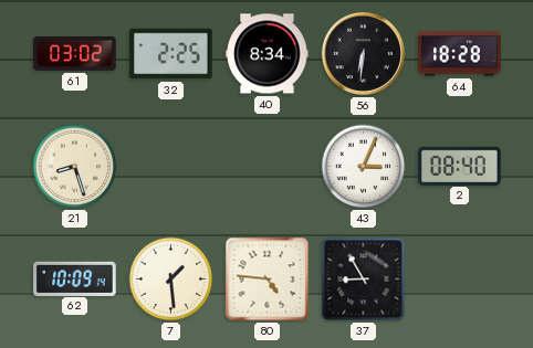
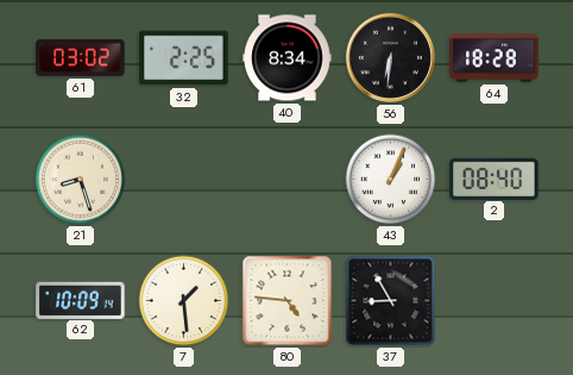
43: 3:04 -> 1:04
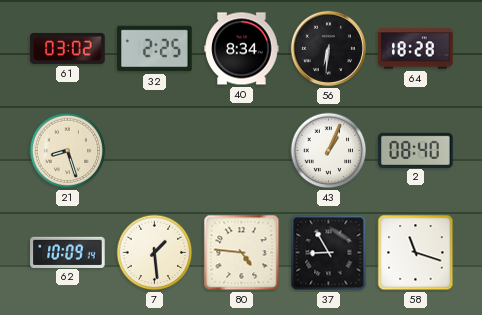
58: none -> 11:18
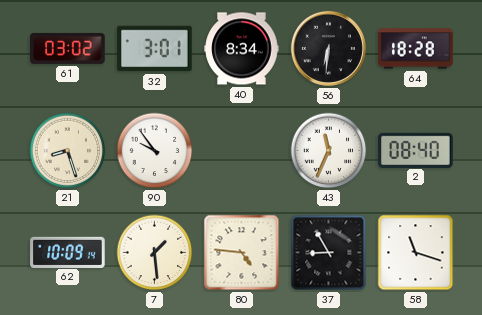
32: 2:25 -> 3:01
90: none -> 9:54
43: 1:04 -> 11:34
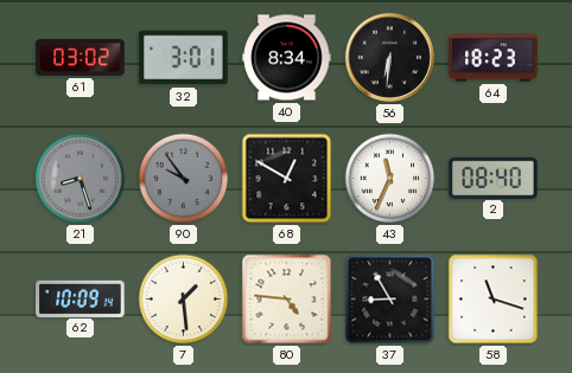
64: 18:28 -> 18:23
21 dial: cream -> grey
90 dial: white -> grey
68: none -> 12:50
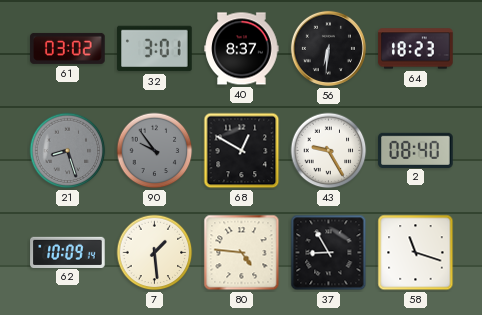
40: 8:34 -> 8:37
43: 11:34 -> 9:25
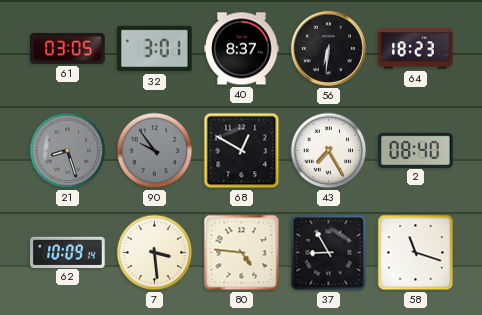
61: 03:02 -> 03:05
43: 9:25 -> 7:25
7: 1:29 -> 3:29
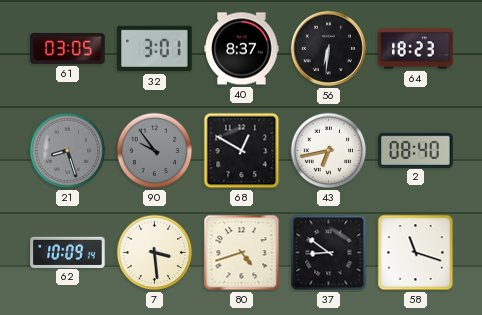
43: 7:25 -> 6:43
80: 4:46 -> 4:42
37: 8:55 -> 8:51
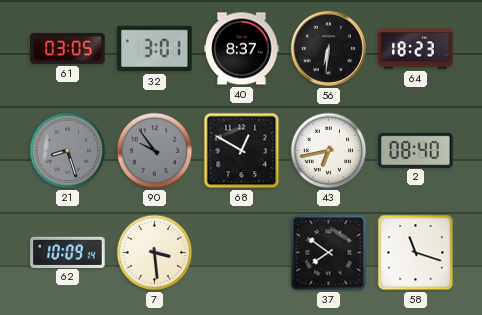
80: 4:42 -> none
37: 8:51 -> 7:51
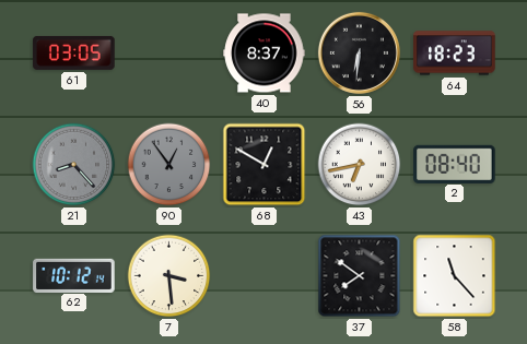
32: 3:01 -> none
21: 8:27 -> 8:23
90: 9:54 -> 12:54
62: 10:09 -> 10:12
58: 11:18 -> 11:23
